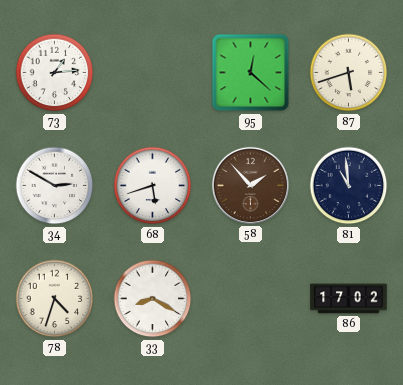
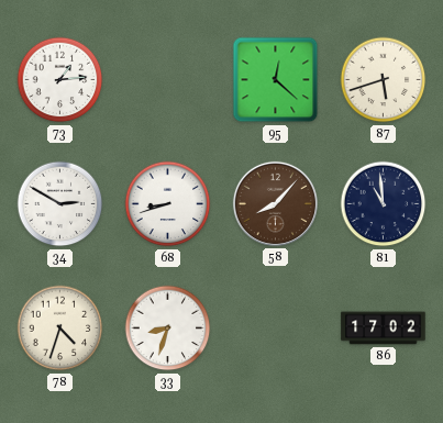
68: 5:42 -> 8:42
58: 1:53 -> 8:07
33: 8:20 -> 8:33
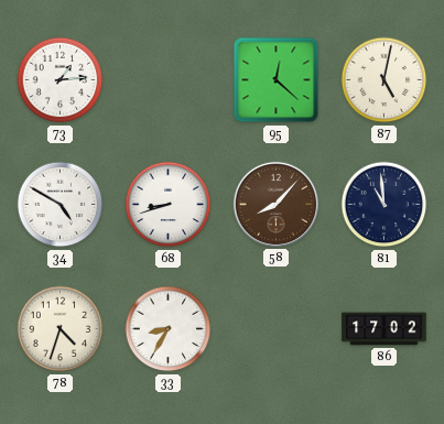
87: 5:42 -> 5:02
34: 2:50 -> 4:50
33: 8:33 -> 8:35
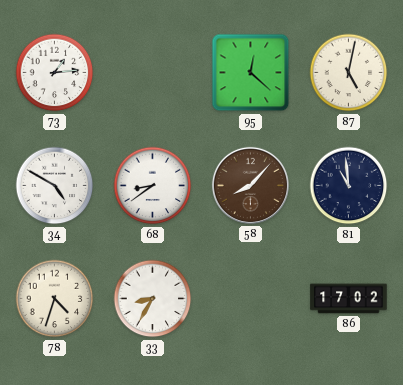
68: 8:42 -> 8:39
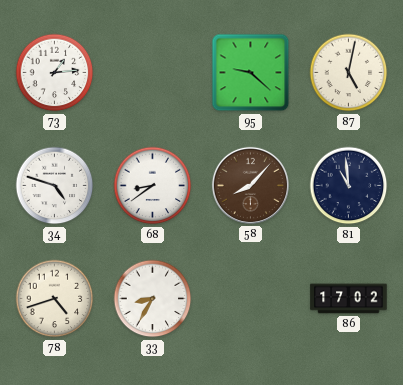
95: 12:22 -> 9:22
34: 4:50 -> 4:48
78: 4:33 -> 4:42
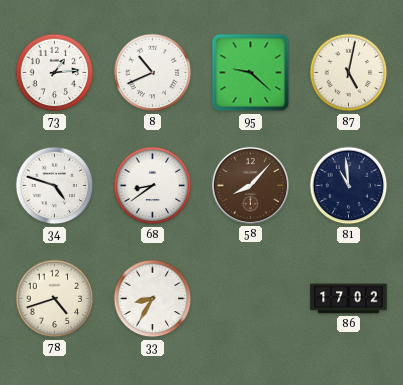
8: none -> 10:41
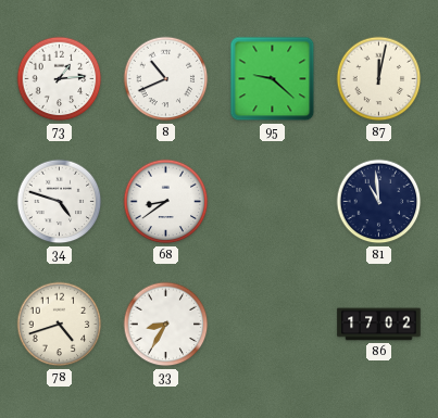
87: 5:02 -> 12:02
58: 8:07 -> none
